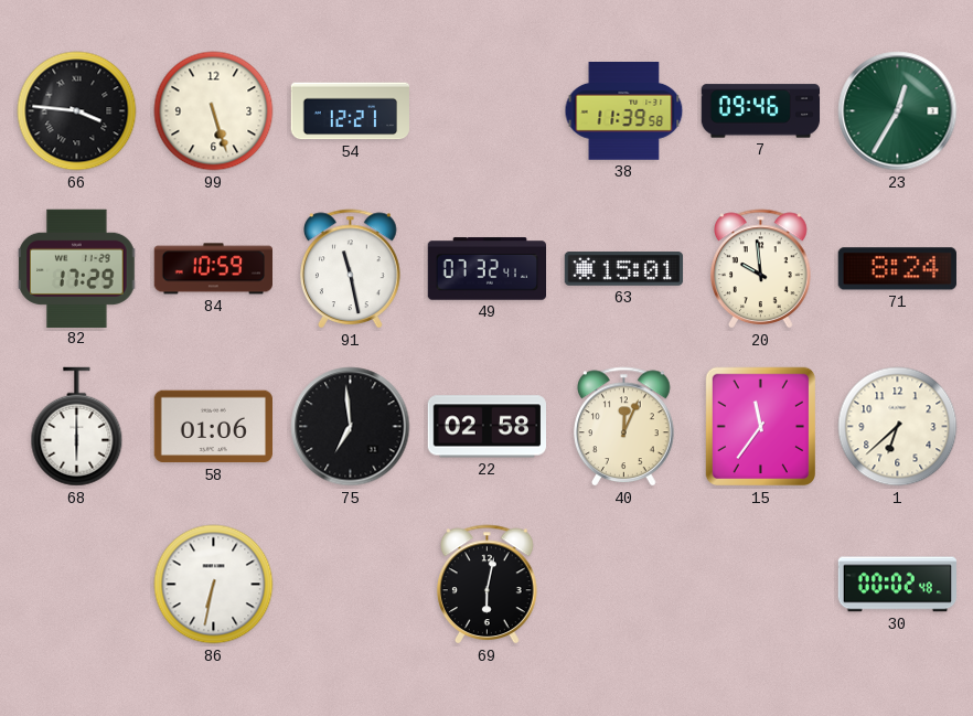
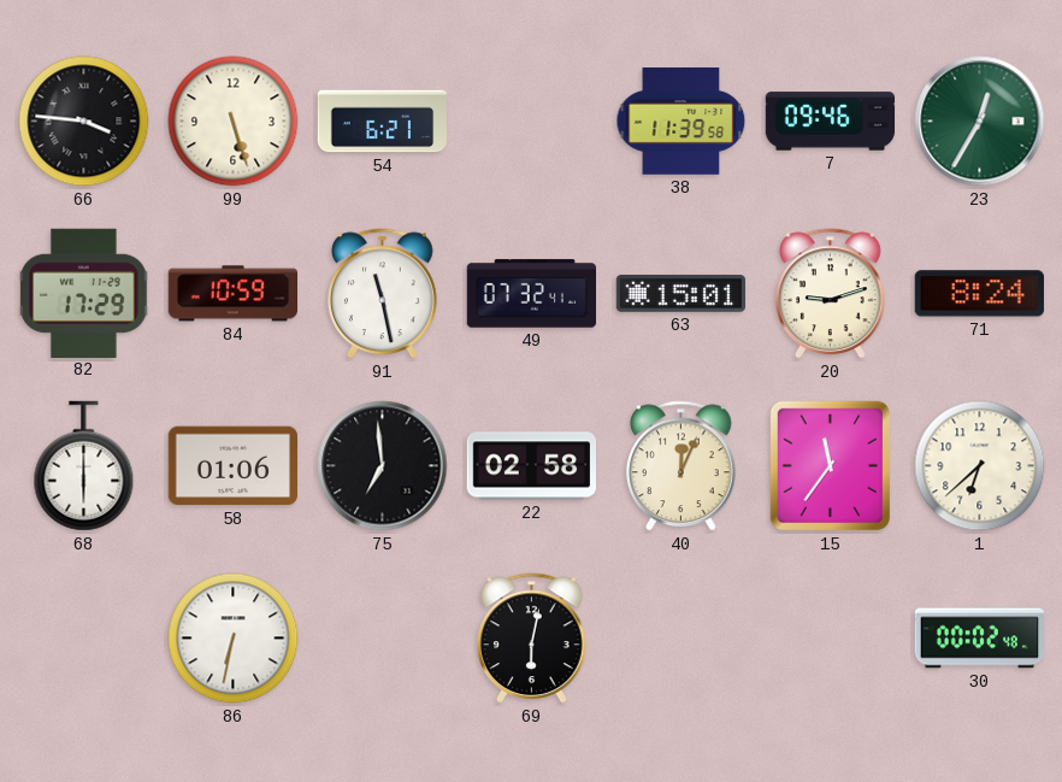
54: 12:21 -> 6:21
20: 9:59 -> 9:12
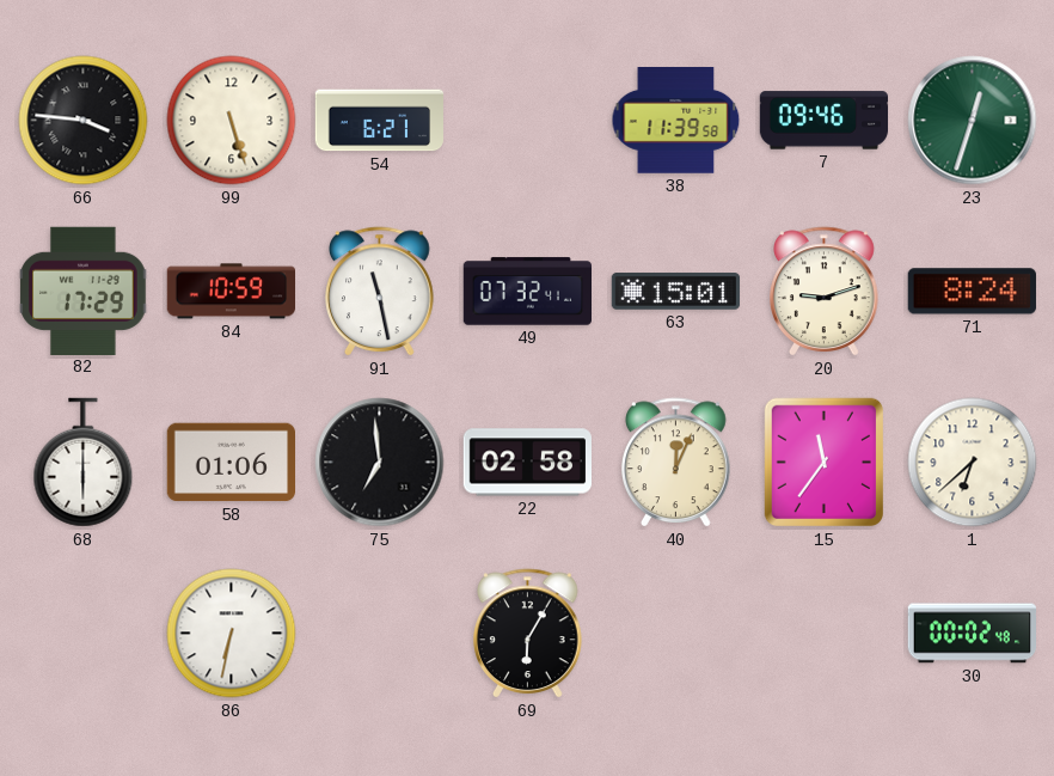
23: 12:35 -> 12:33
69: 6:02 -> 6:05
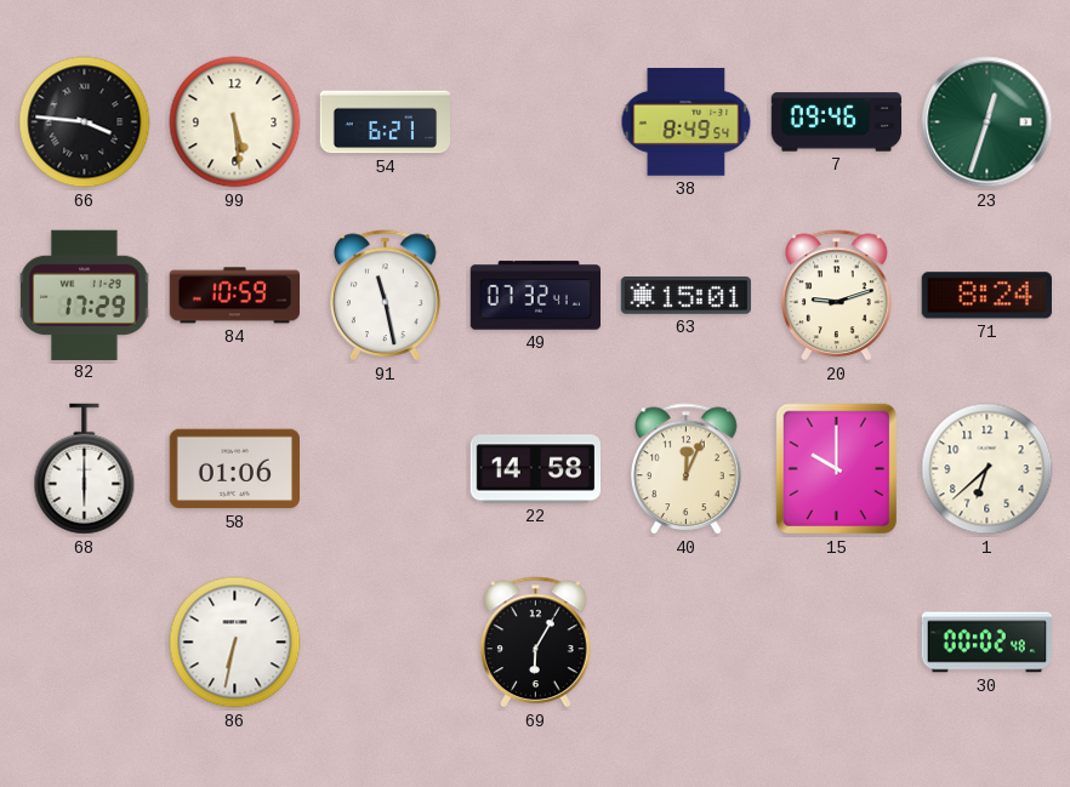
99: 5:27 -> 5:29
38: 11:39 -> 8:49
75: 6:59 -> none
22: 02:58 -> 14:58
15: 11:36 -> 10:00
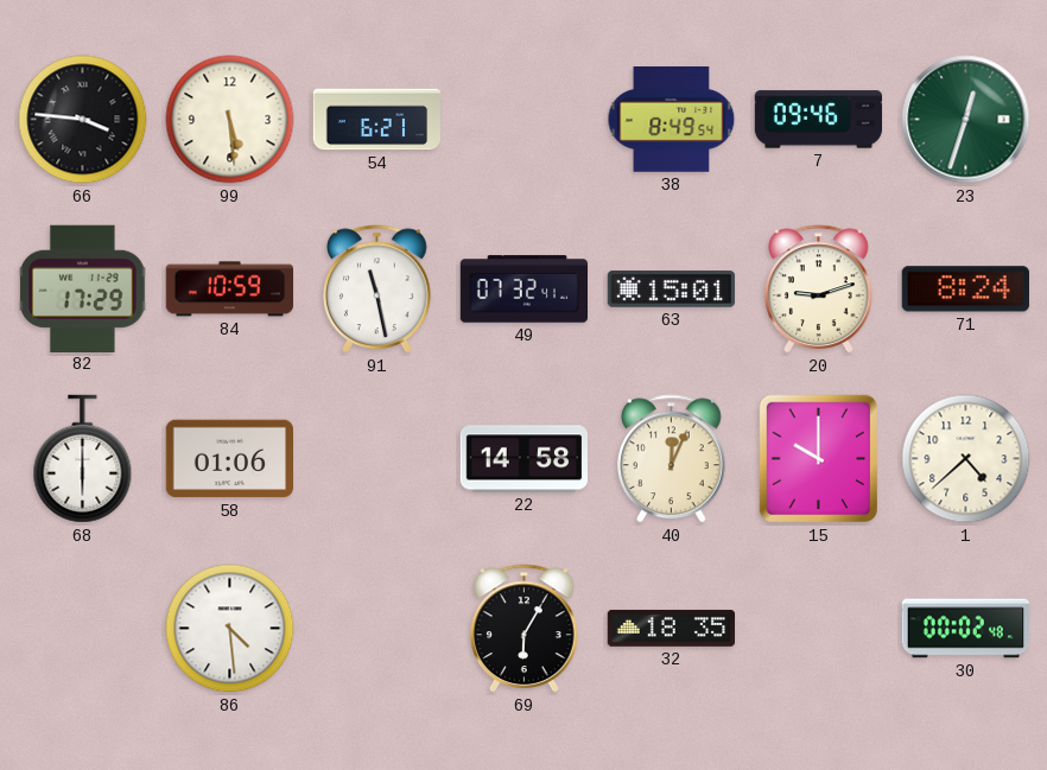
1: 6:38 -> 4:38
86: 6:32 -> 4:29
32: none -> 18:35
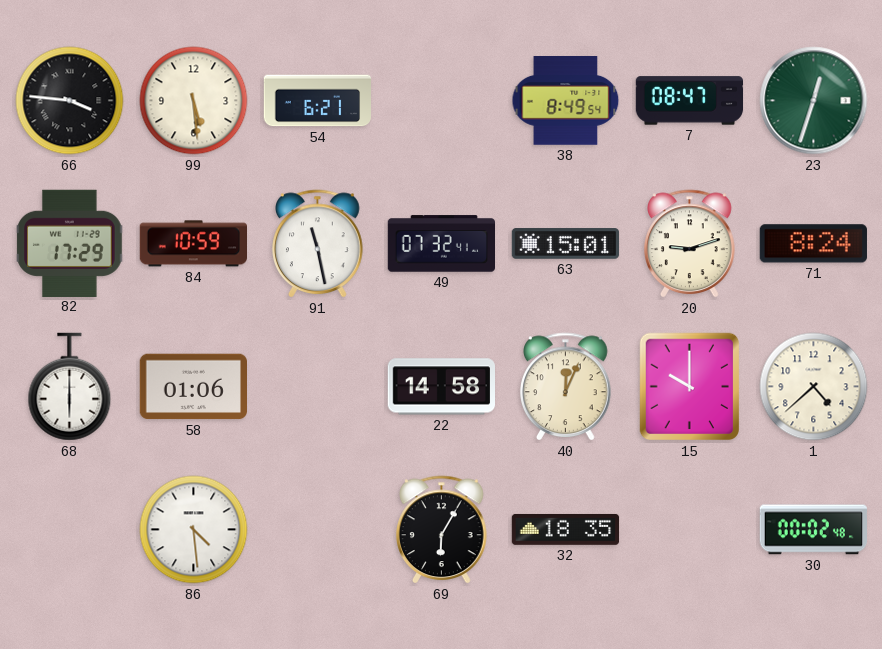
7: 09:46 -> 08:47
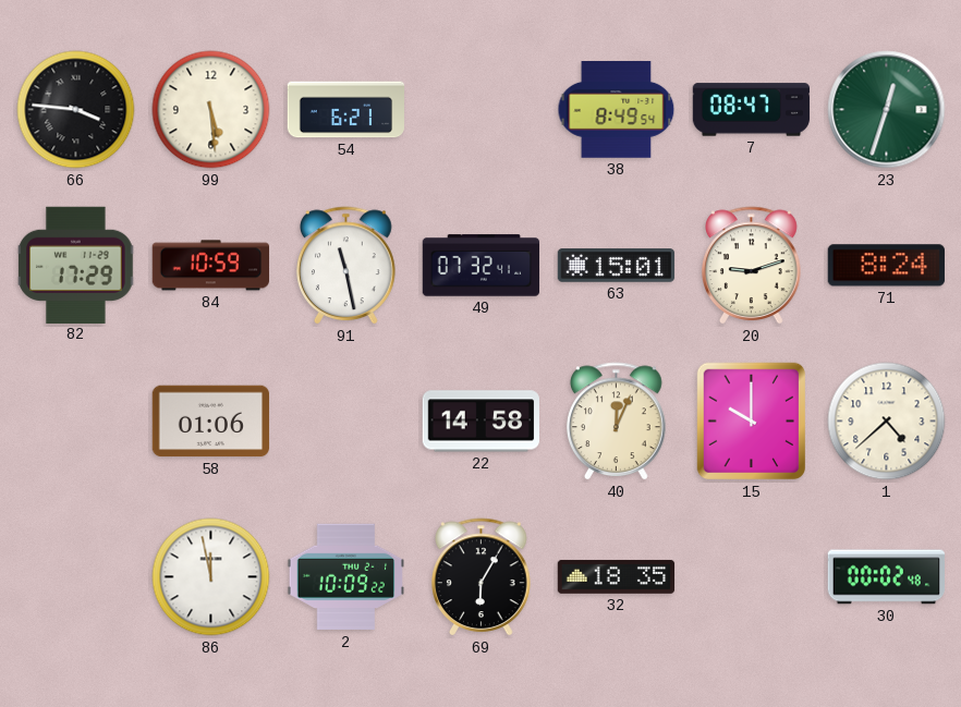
68: 6:00 -> none
86: 4:29 -> 11:58
2: none -> 10:09
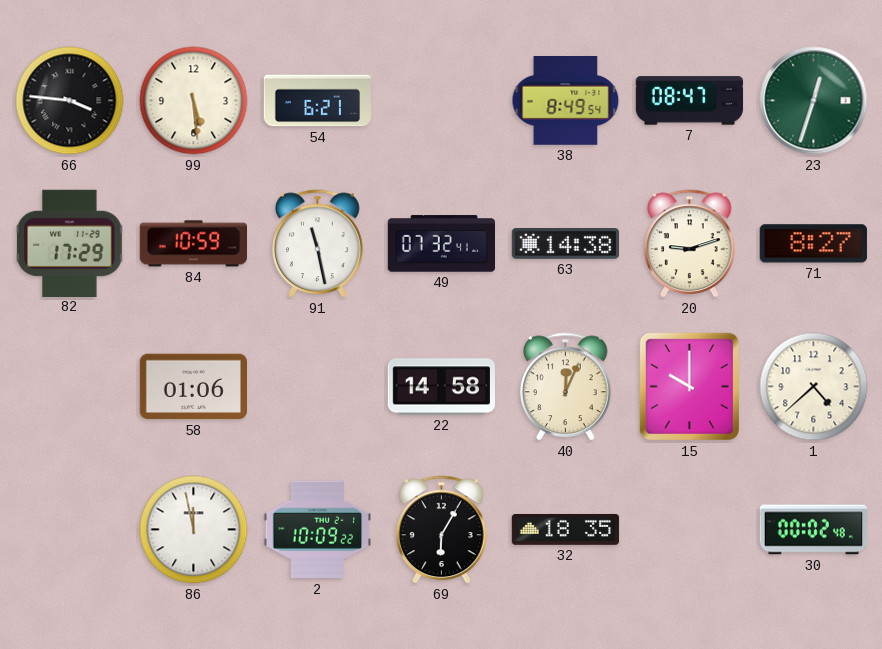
63: 15:01 -> 14:38
71: 8:24 -> 8:27
